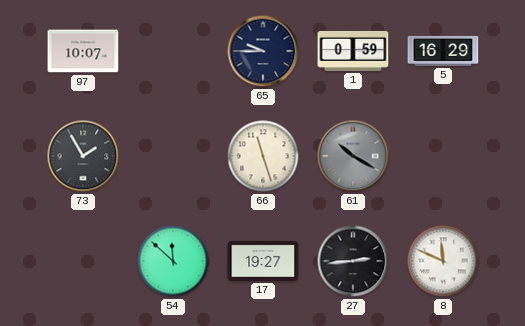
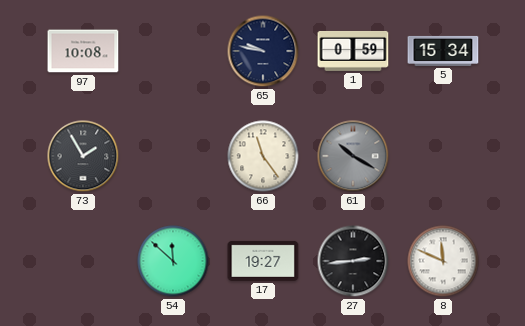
97: 10:07 -> 10:08
65: 9:45 -> 9:47
5: 16:29 -> 15:34
66: 11:27 -> 11:24
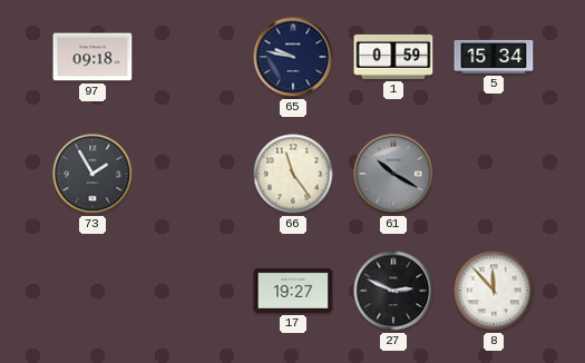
97: 10:08 -> 09:18
54: 11:52 -> none
27: 2:44 -> 2:49
8: 11:49 -> 11:53
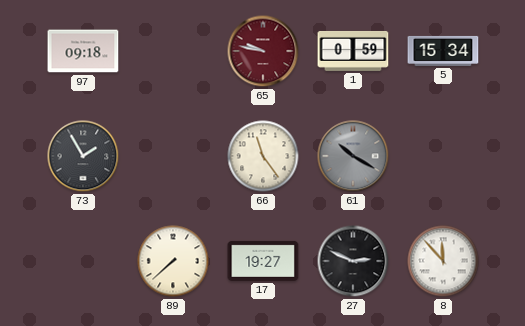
65 dial: navy -> burgundy
89: none -> 7:38
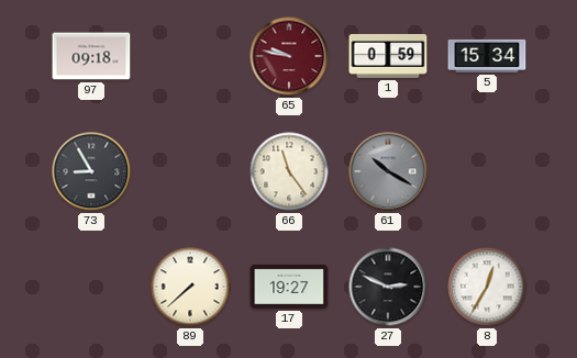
73: 1:55 -> 8:55
8: 11:53 -> 12:35
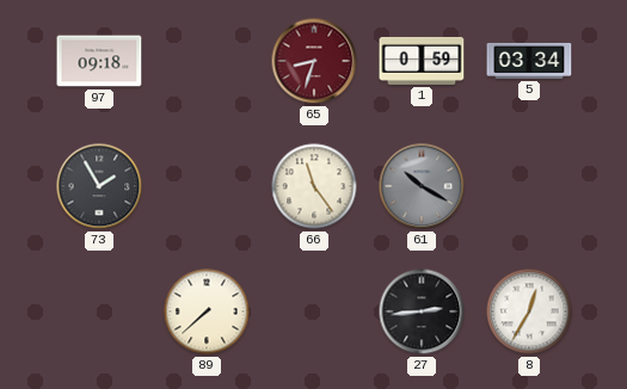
65: 9:47 -> 8:33
5: 15:34 -> 03:34
73: 8:55 -> 1:55
17: 19:27 -> none
27: 2:49 -> 2:44
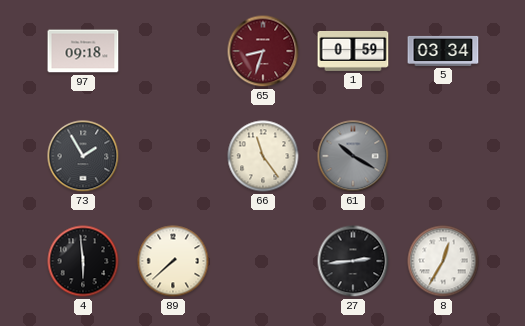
4: none -> 5:59
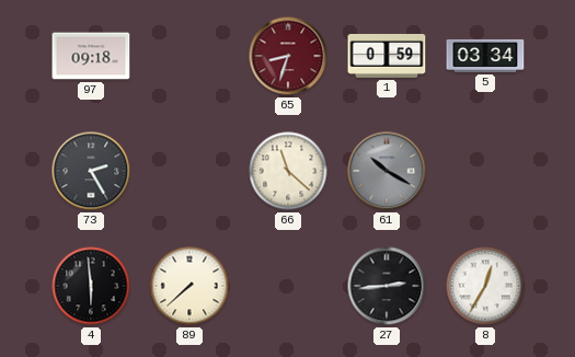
73: 1:55 -> 2:25
66: 11:24 -> 11:22
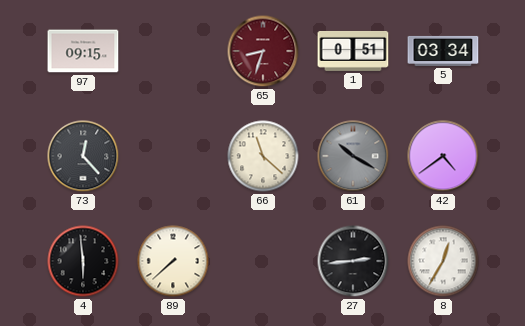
97: 09:18 -> 09:15
1: 0:59 -> 0:51
73: 2:25 -> 12:23
42: none -> 4:39
